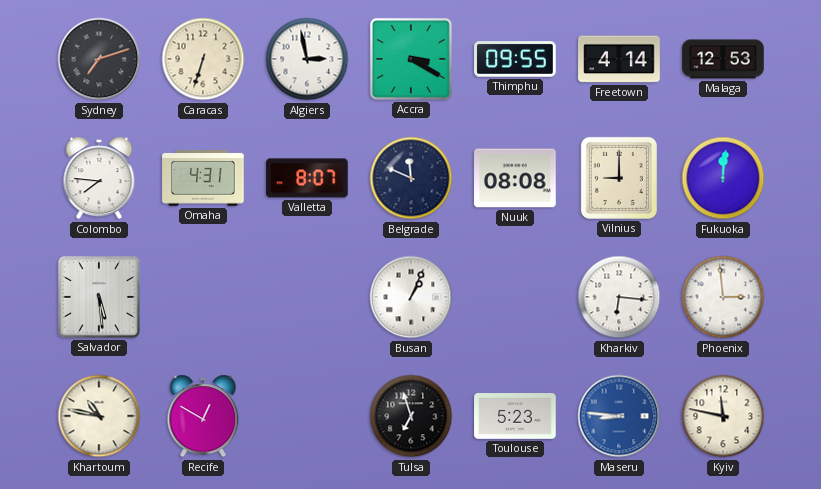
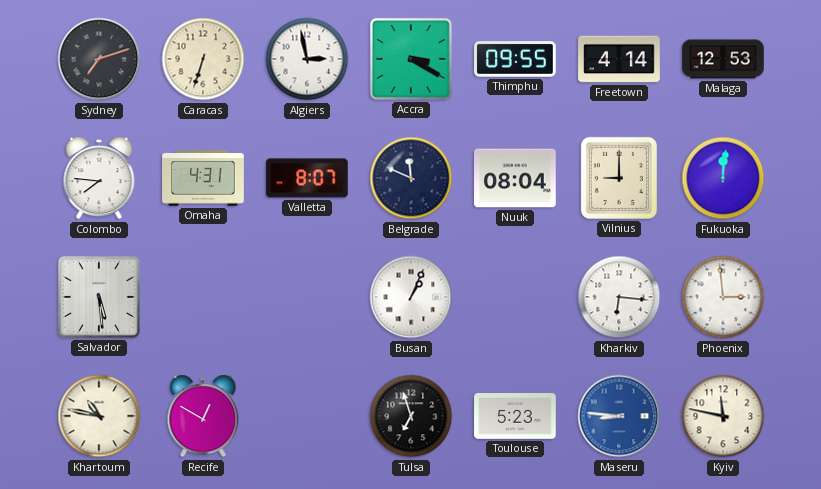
Nuuk: 08:08 -> 08:04
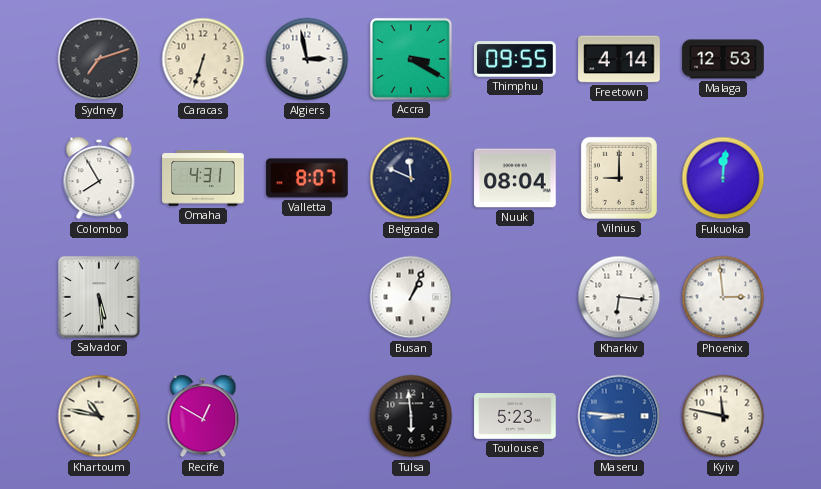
Colombo: 7:46 -> 7:55
Tulsa: 6:57 -> 5:59
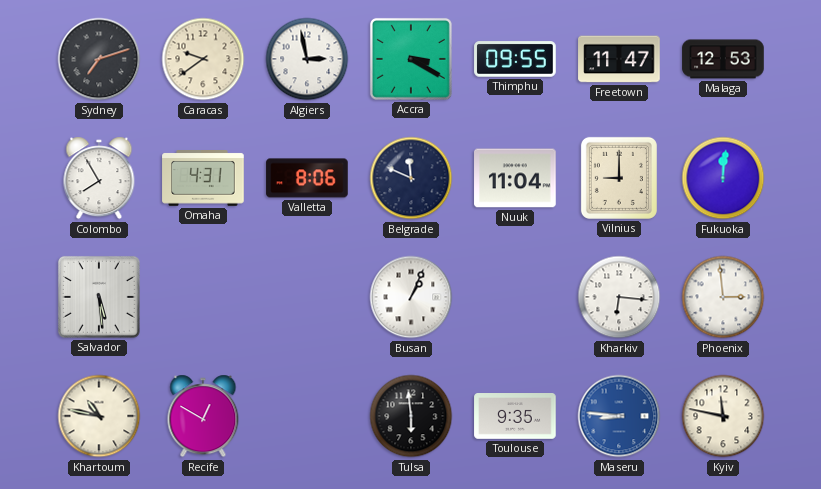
Caracas: 6:33 -> 9:39
Freetown: 4:14 -> 11:47
Valletta: 8:07 -> 8:06
Nuuk: 08:04 -> 11:04
Toulouse: 5:23 -> 9:35
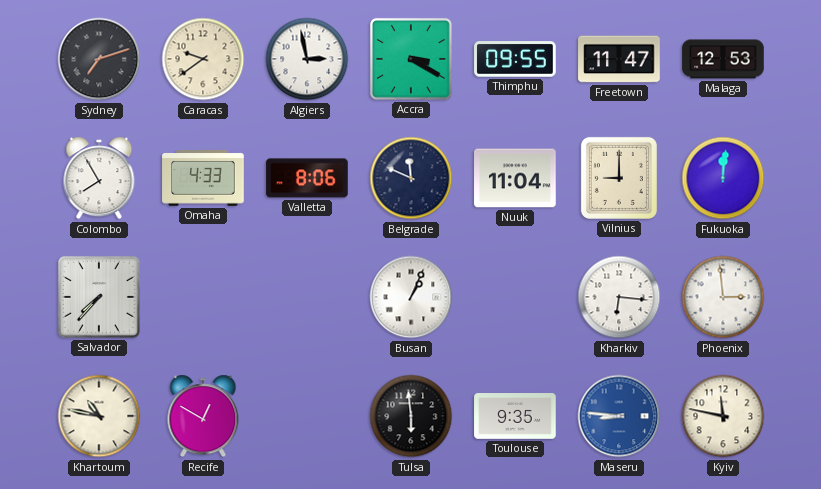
Omaha: 4:31 -> 4:33
Salvador: 5:29 -> 7:37
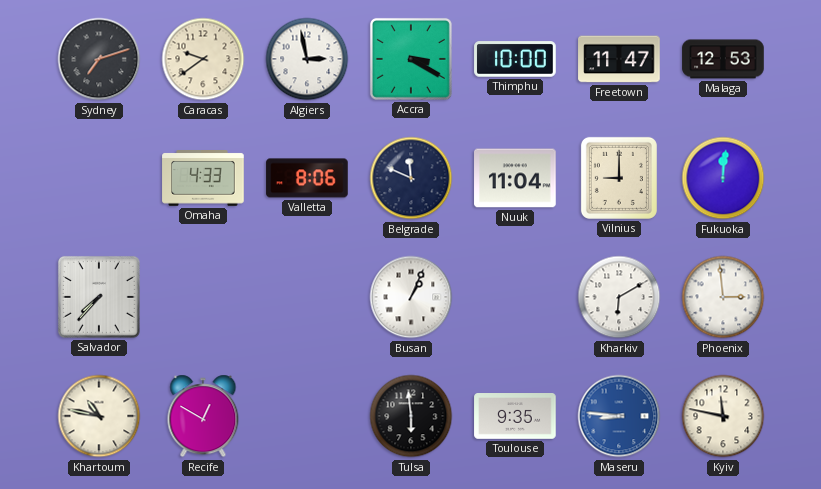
Thimphu: 09:55 -> 10:00
Colombo: 7:55 -> none
Kharkiv: 6:16 -> 6:10
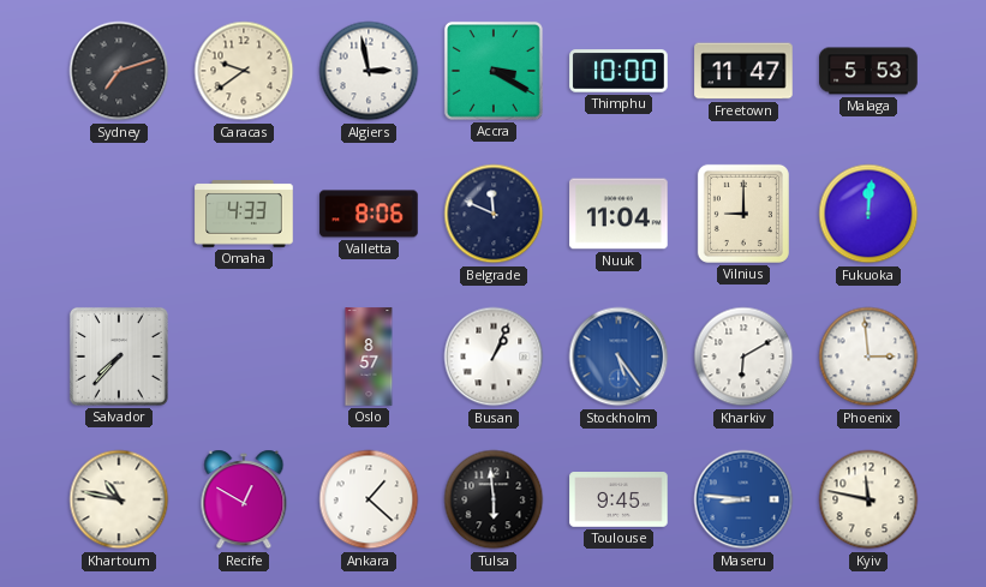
Malaga: 12:53 -> 5:53
Oslo: none -> 8:57
Stockholm: none -> 5:24
Ankara: none -> 1:22
Toulouse: 9:35 -> 9:45
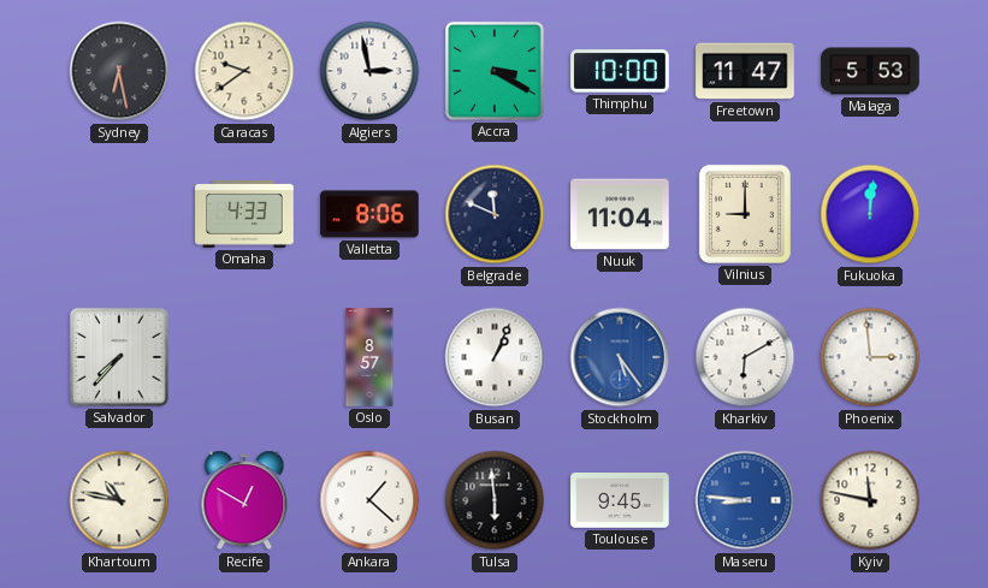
Sydney: 7:12 -> 6:28
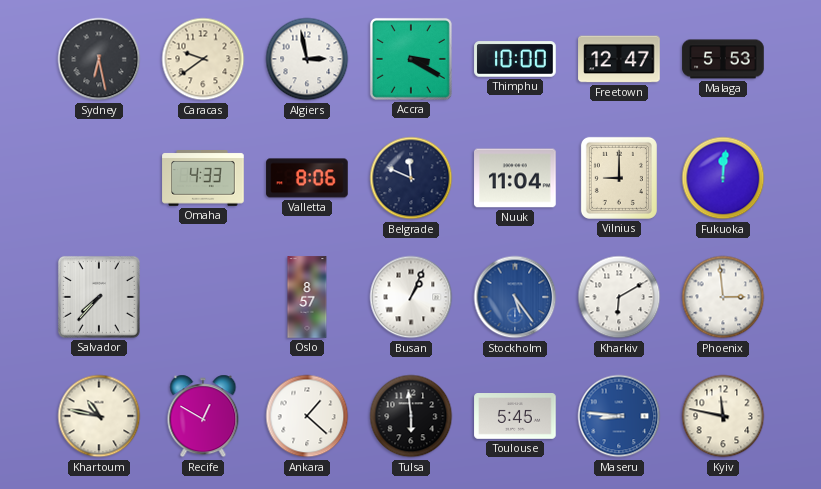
Freetown: 11:47 -> 12:47
Toulouse: 9:45 -> 5:45
